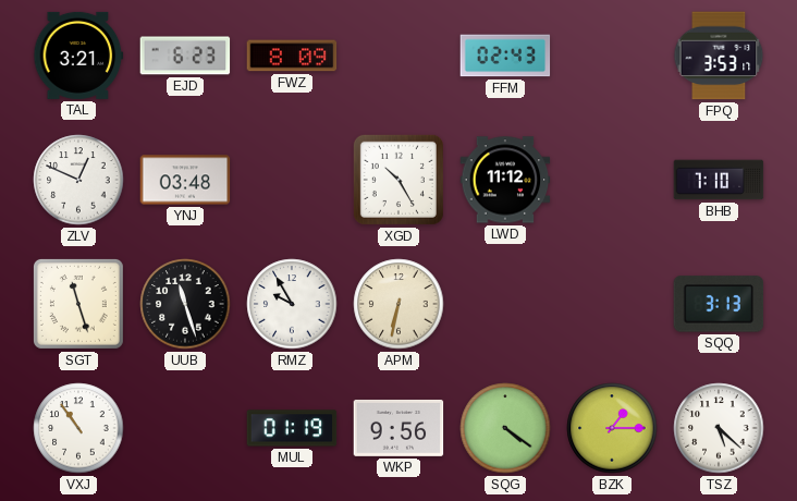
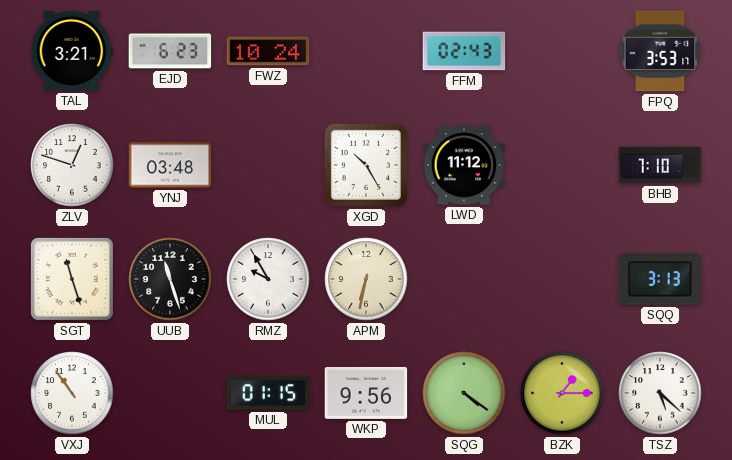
FWZ: 8:09 -> 10:24
ZLV: 12:49 -> 12:48
MUL: 01:19 -> 01:15
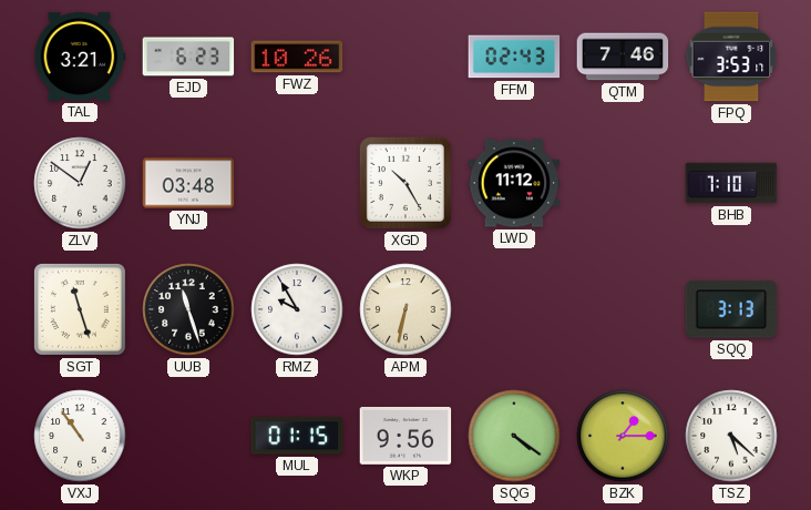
FWZ: 10:24 -> 10:26
QTM: none -> 7:46
ZLV: 12:48 -> 12:51
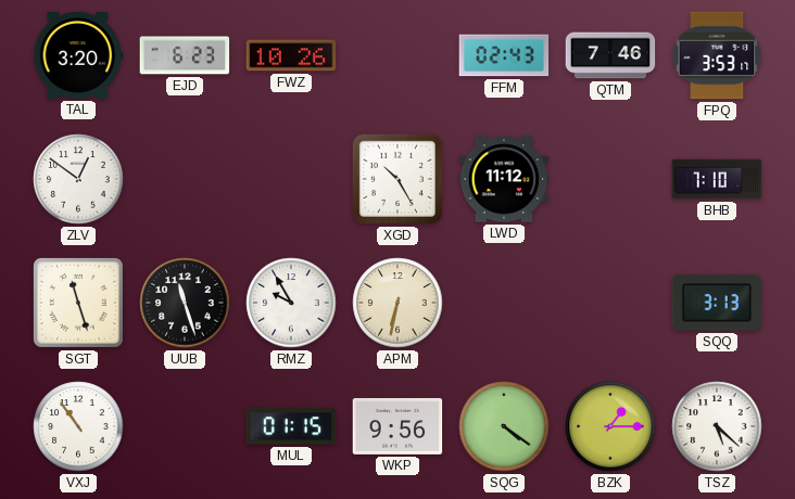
TAL: 3:21 -> 3:20
YNJ: 03:48 -> none
